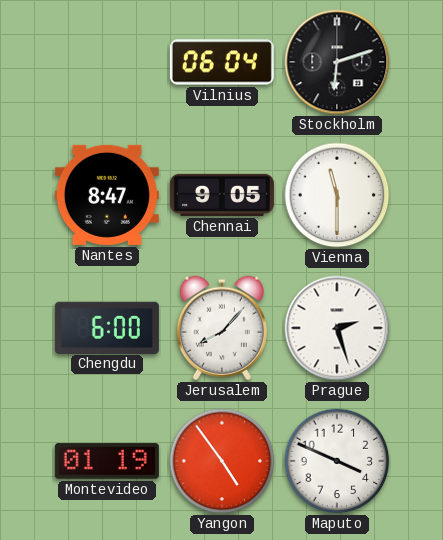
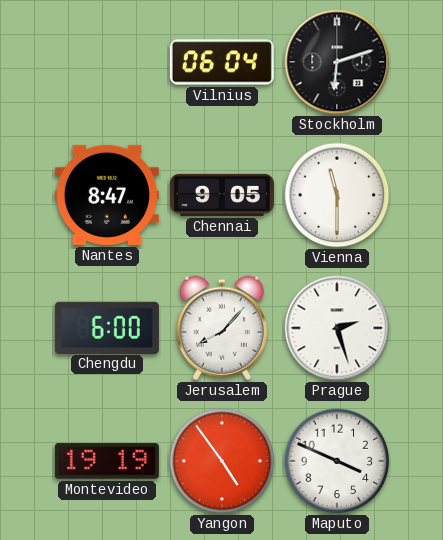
Montevideo: 01:19 -> 19:19
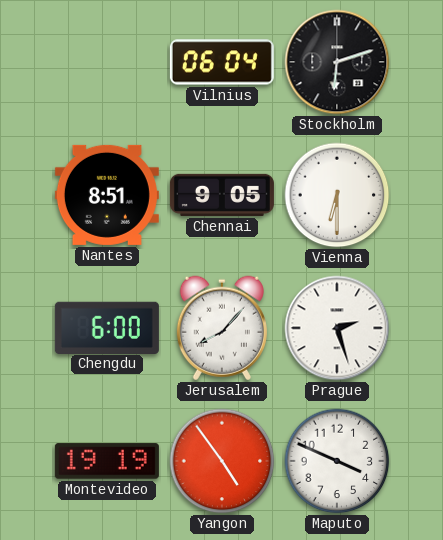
Nantes: 8:47 -> 8:51
Vienna: 11:30 -> 6:30
